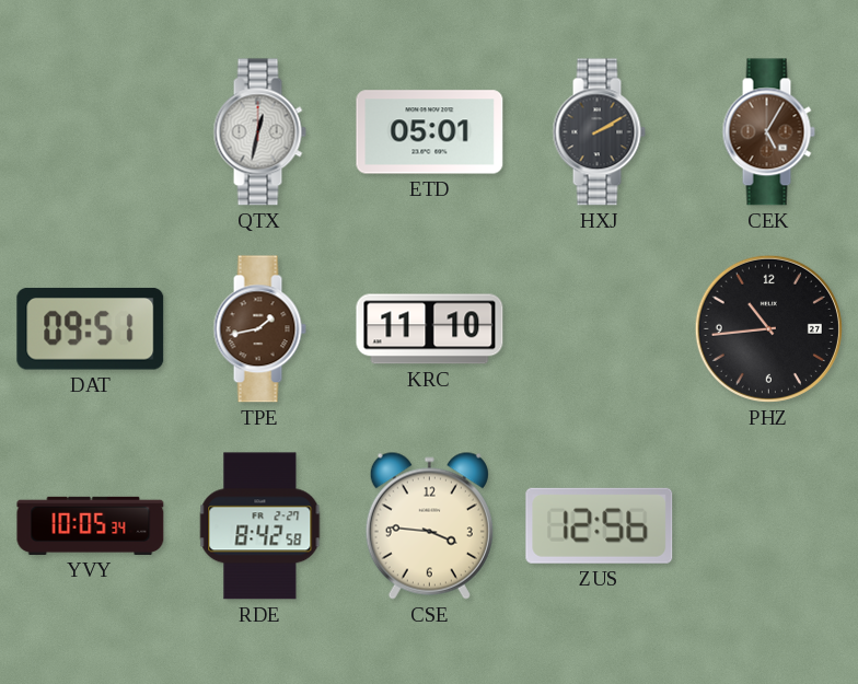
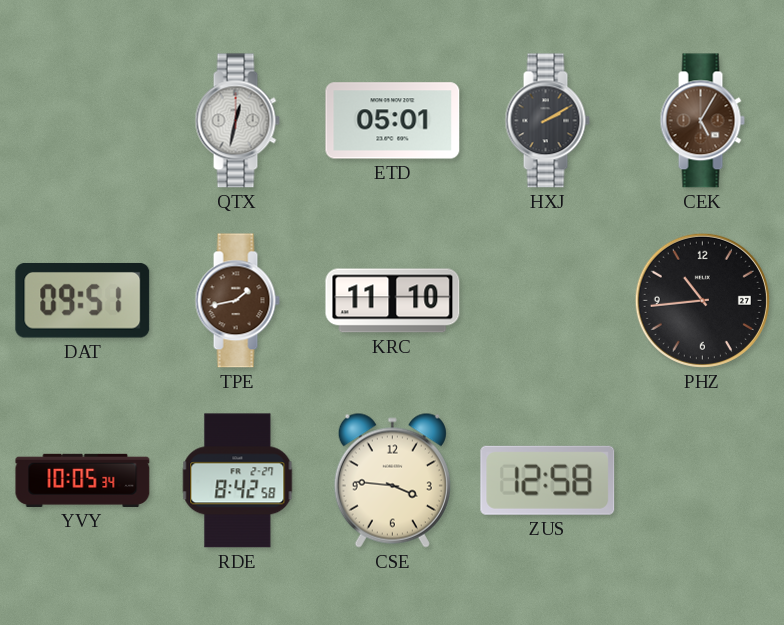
ZUS: 12:56 -> 12:58
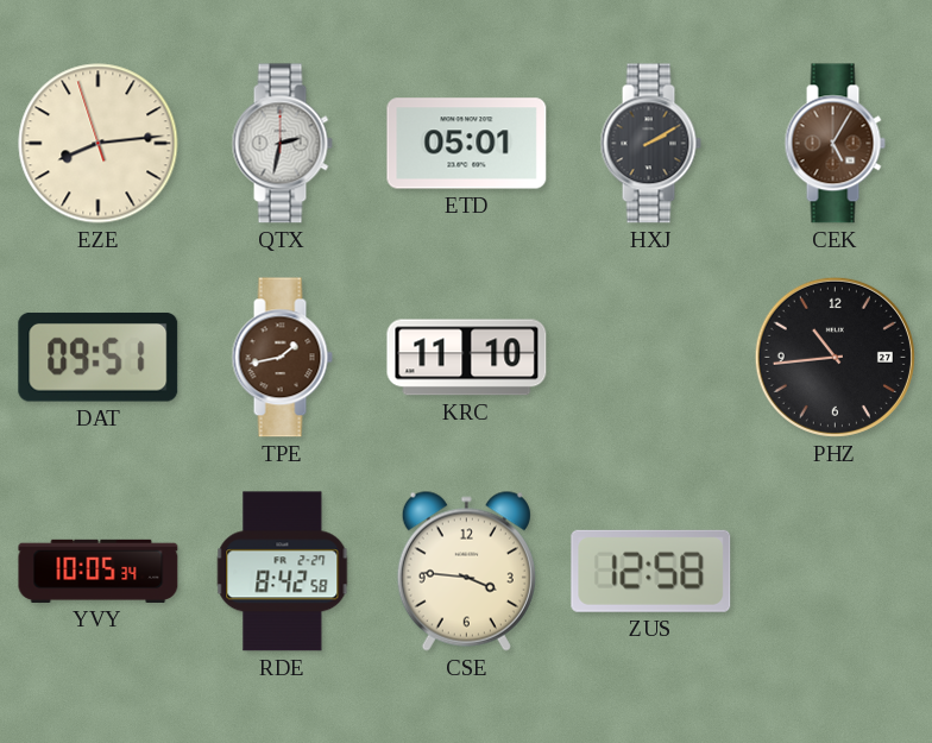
EZE: none -> 8:13
QTX: 12:32 -> 2:32
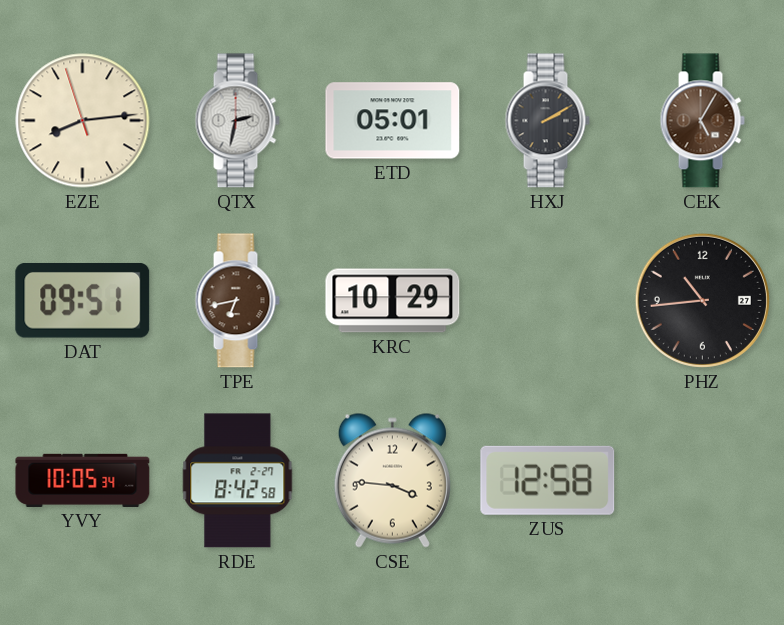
TPE: 1:43 -> 6:43
KRC: 11:10 -> 10:29
